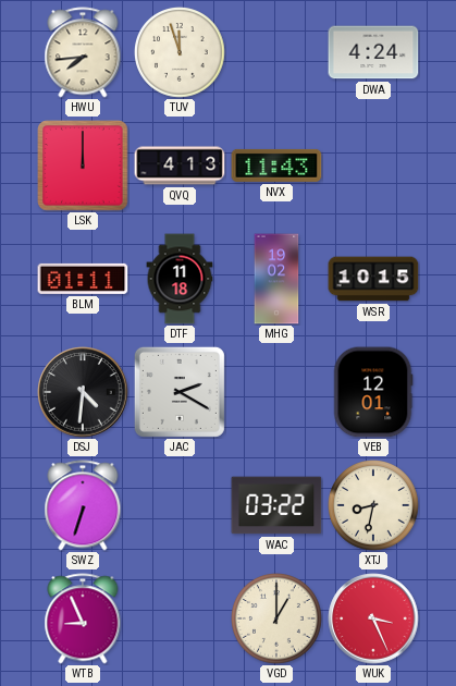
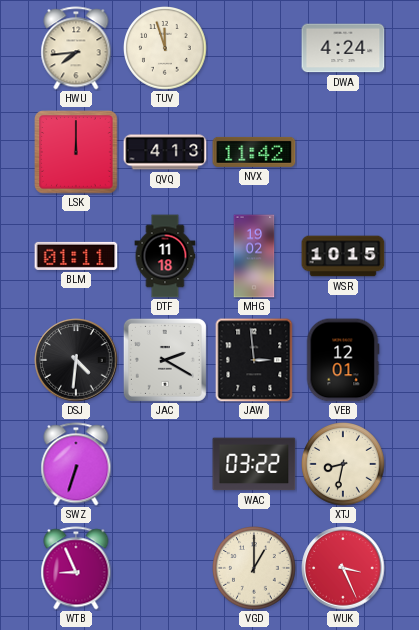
NVX: 11:43 -> 11:42
JAW: none -> 2:59
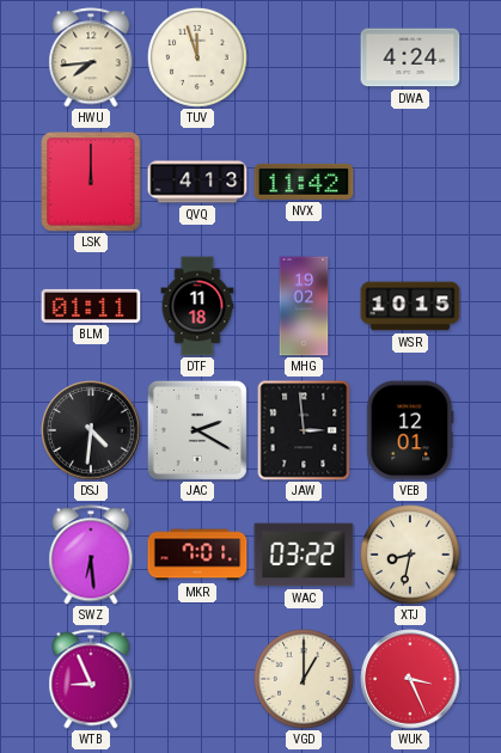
SWZ: 6:33 -> 6:29
MKR: none -> 7:01
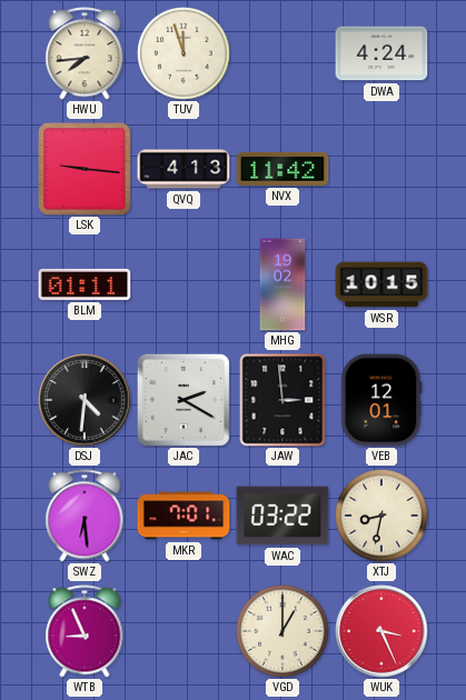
LSK: 12:00 -> 9:16
DTF: 11:18 -> none
